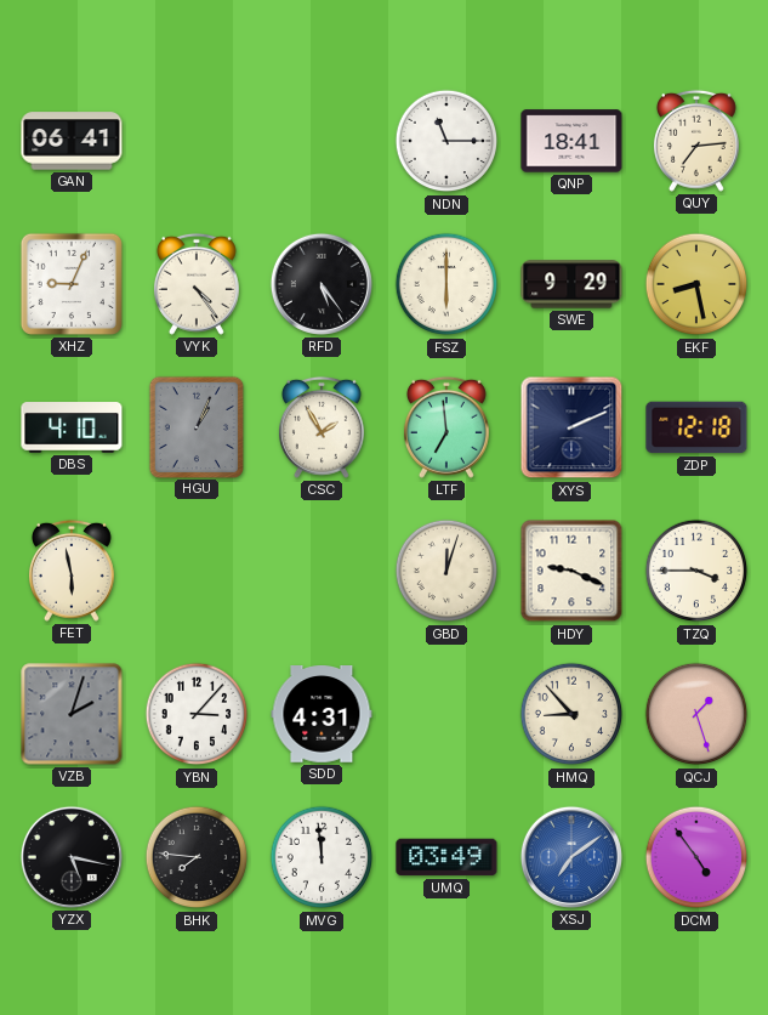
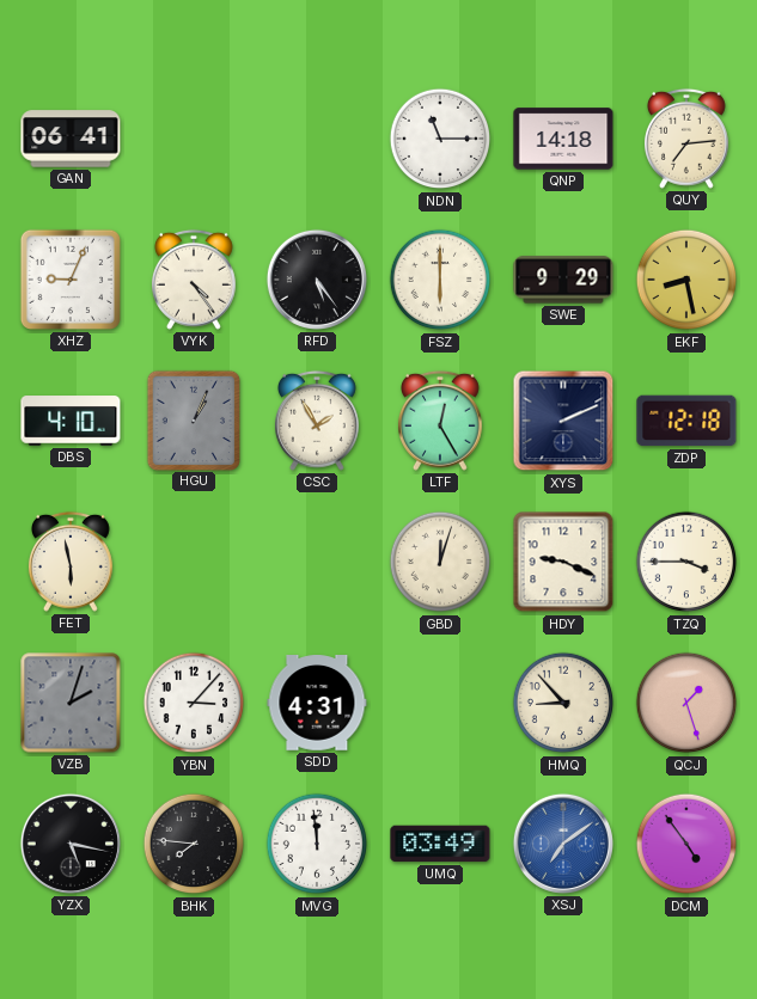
QNP: 18:41 -> 14:18
LTF: 6:59 -> 12:25
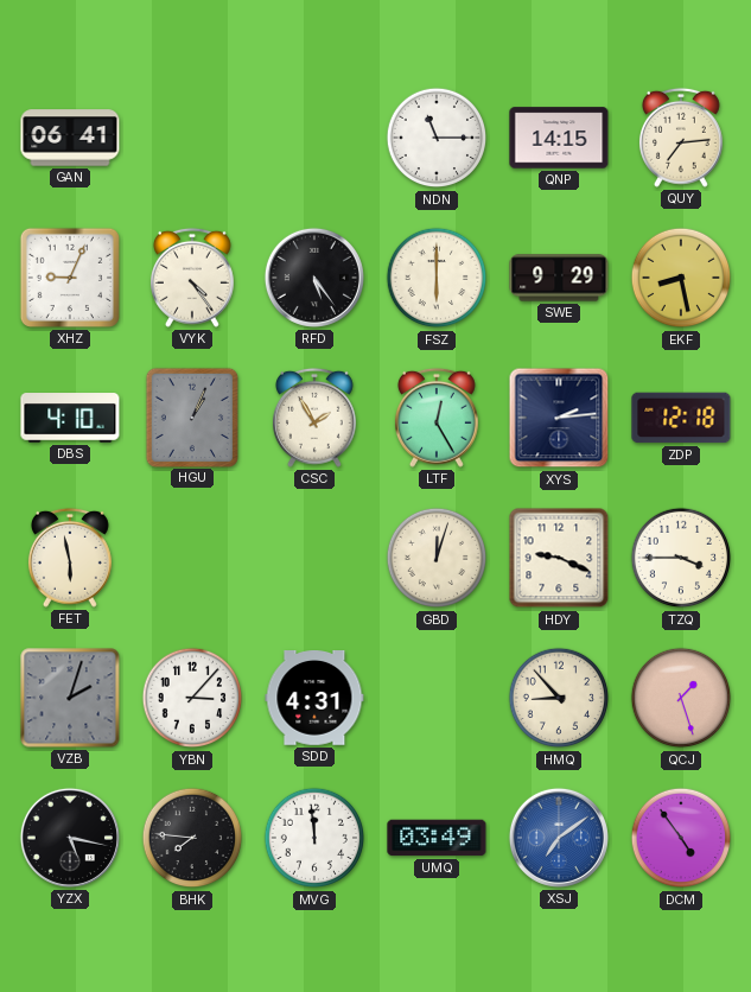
QNP: 14:18 -> 14:15
XYS: 2:11 -> 2:14
